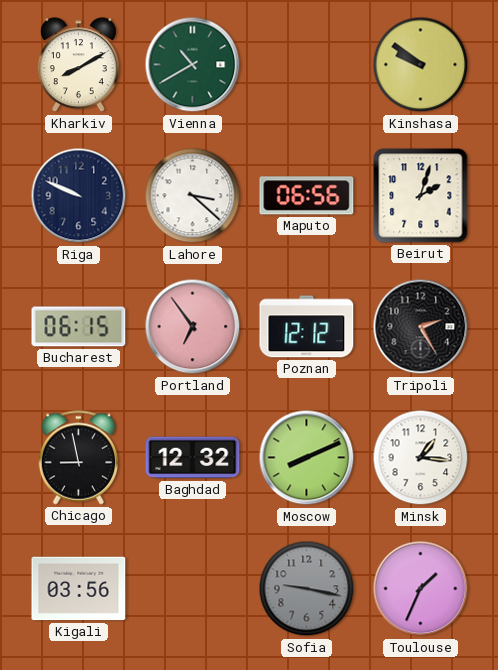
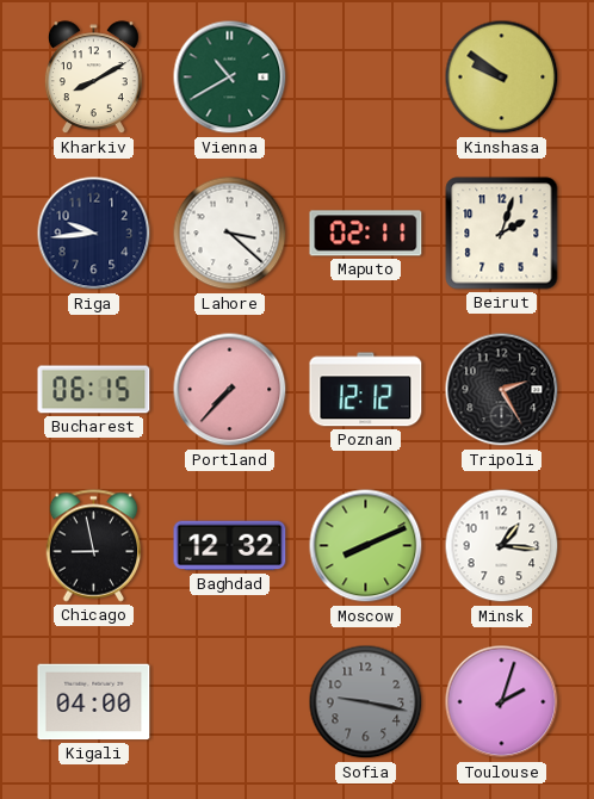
Riga: 9:49 -> 9:44
Maputo: 06:56 -> 02:11
Portland: 6:54 -> 7:37
Kigali: 03:56 -> 04:00
Toulouse: 1:34 -> 2:03
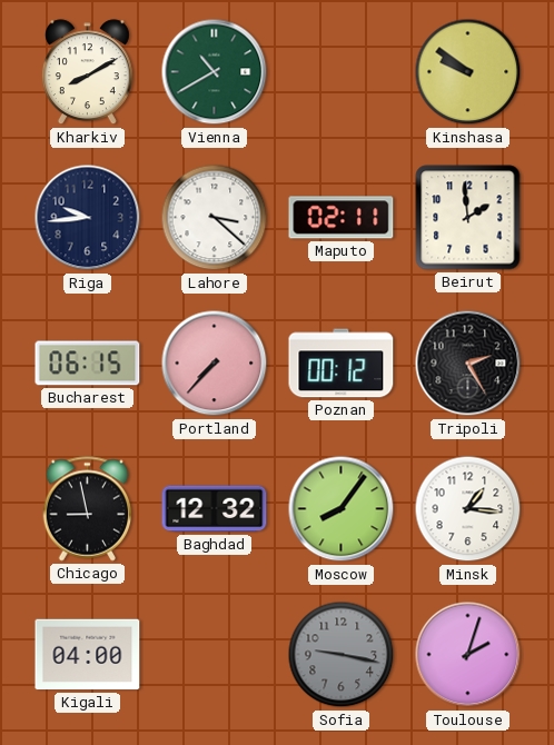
Beirut: 2:03 -> 1:59
Poznan: 12:12 -> 00:12
Moscow: 8:11 -> 8:06
